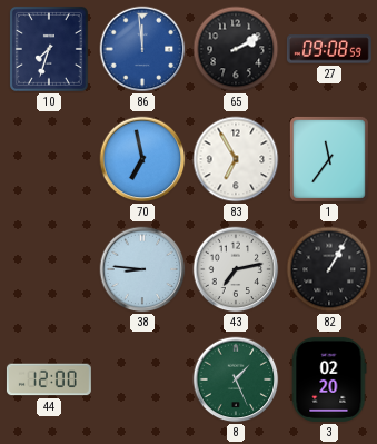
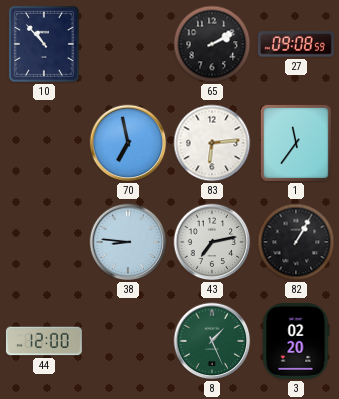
10: 7:33 -> 10:53
86: 11:59 -> none
83: 6:55 -> 6:14
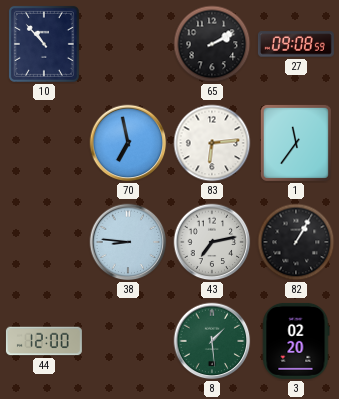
8: 1:26 -> 1:29
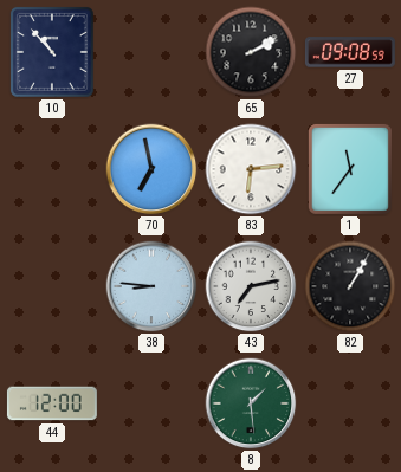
3: 02:20 -> none
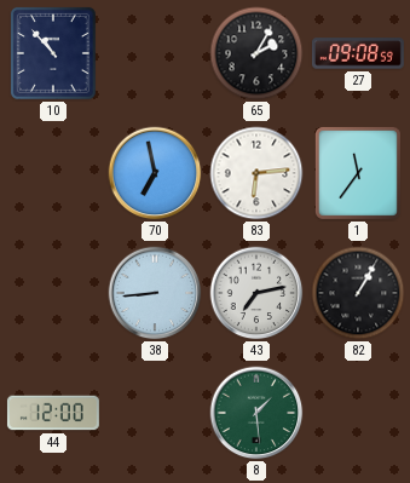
65: 2:10 -> 2:05
38: 8:46 -> 8:44
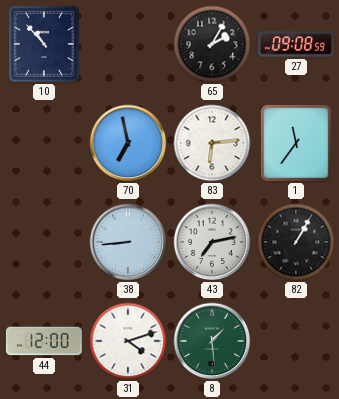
31: none -> 4:12
